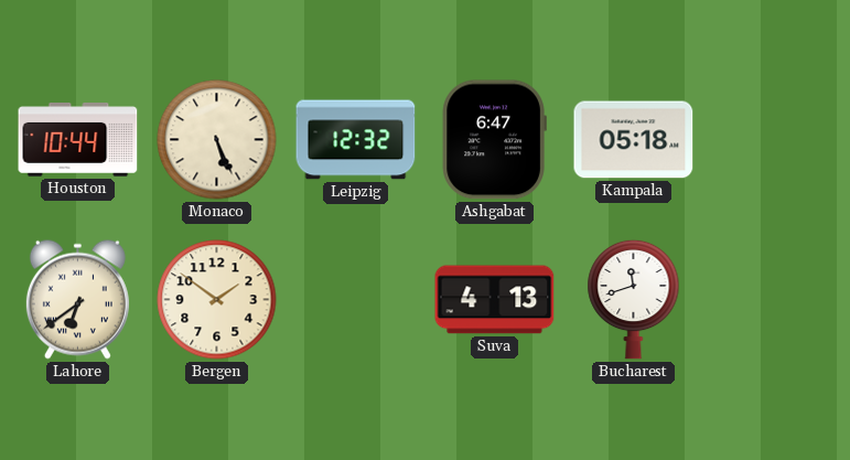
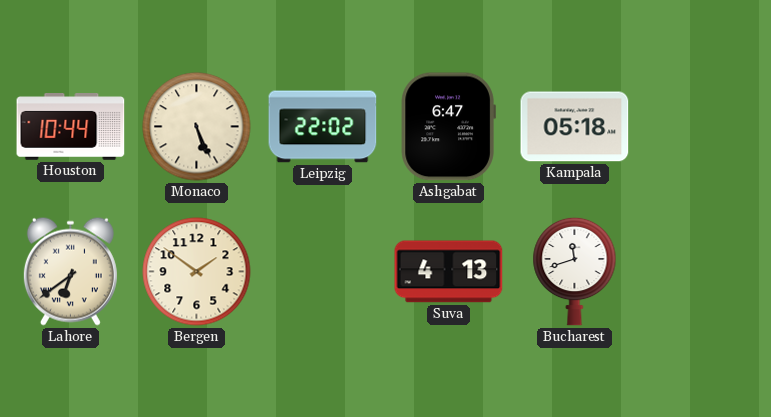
Leipzig: 12:32 -> 22:02
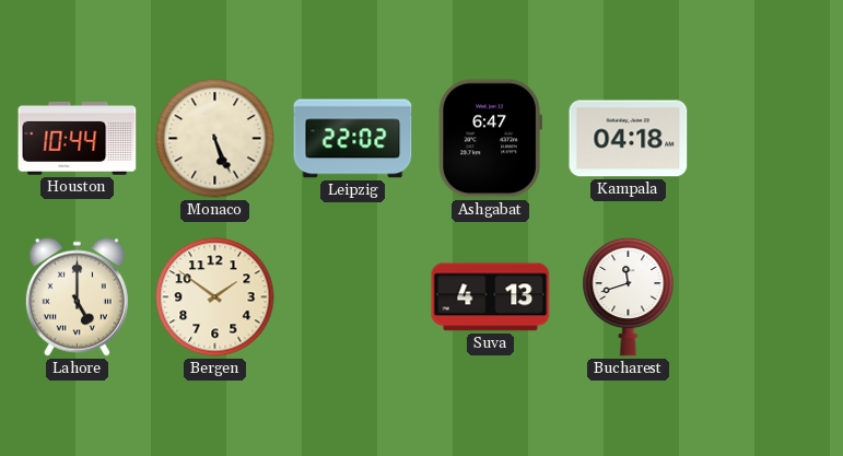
Kampala: 05:18 -> 04:18
Lahore: 6:39 -> 5:00
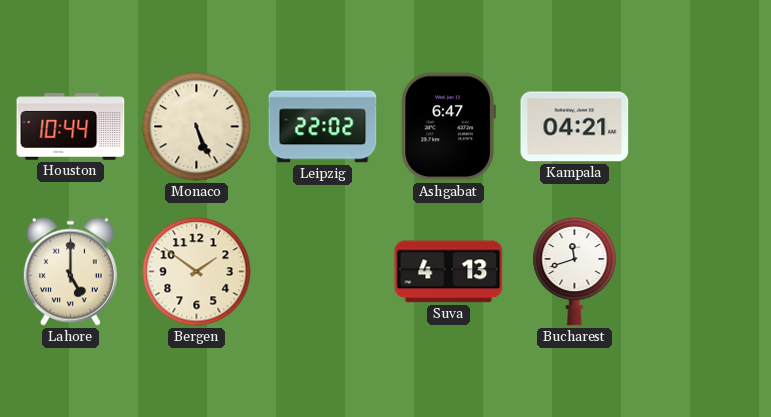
Kampala: 04:18 -> 04:21
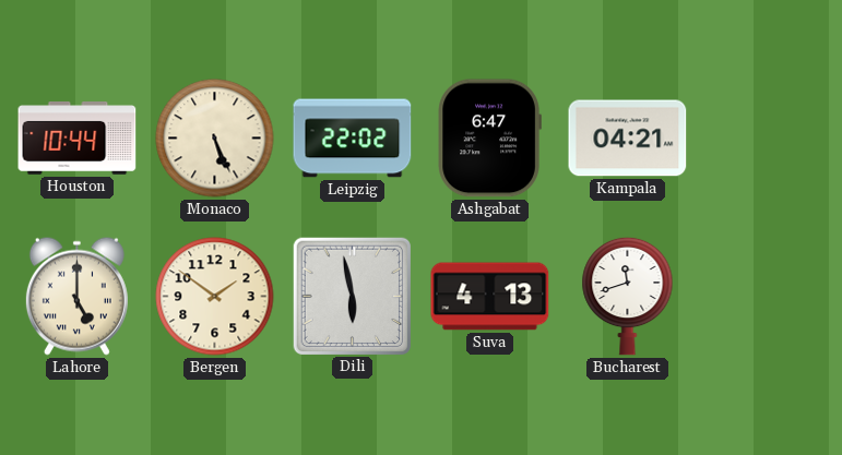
Dili: none -> 5:58
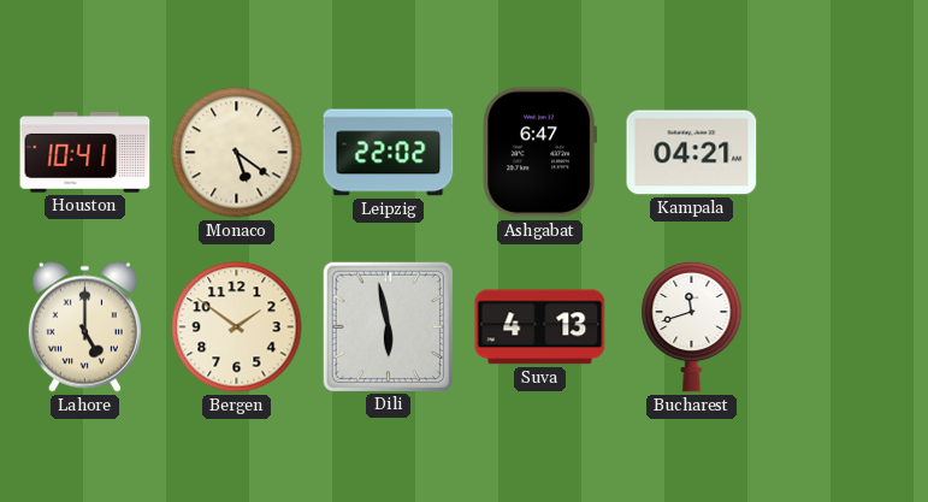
Houston: 10:44 -> 10:41
Monaco: 5:26 -> 5:21
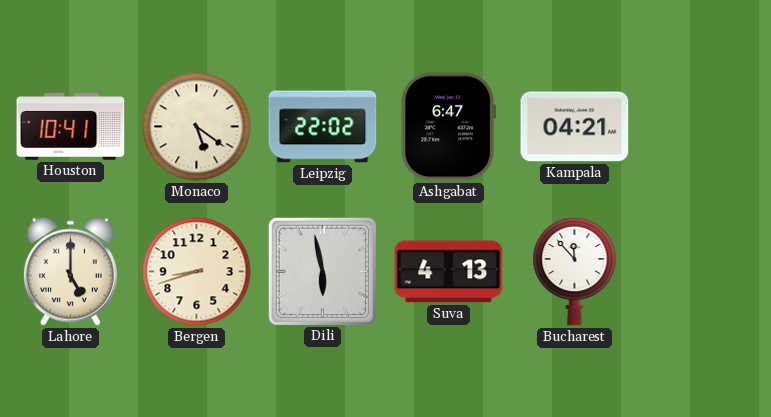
Bergen: 1:51 -> 8:42
Bucharest: 11:42 -> 11:53
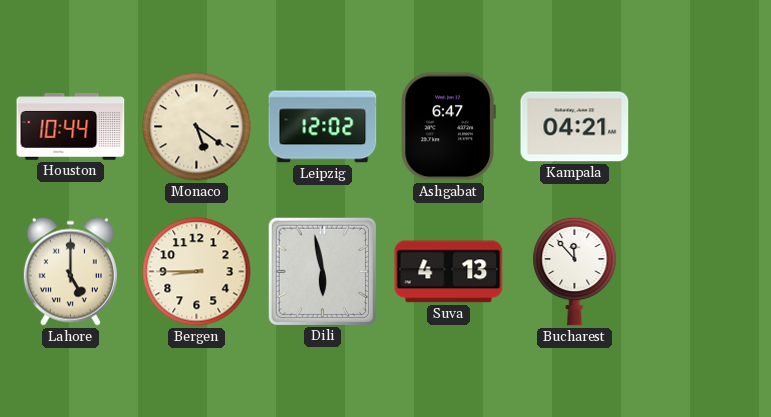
Houston: 10:41 -> 10:44
Leipzig: 22:02 -> 12:02
Bergen: 8:42 -> 8:45
